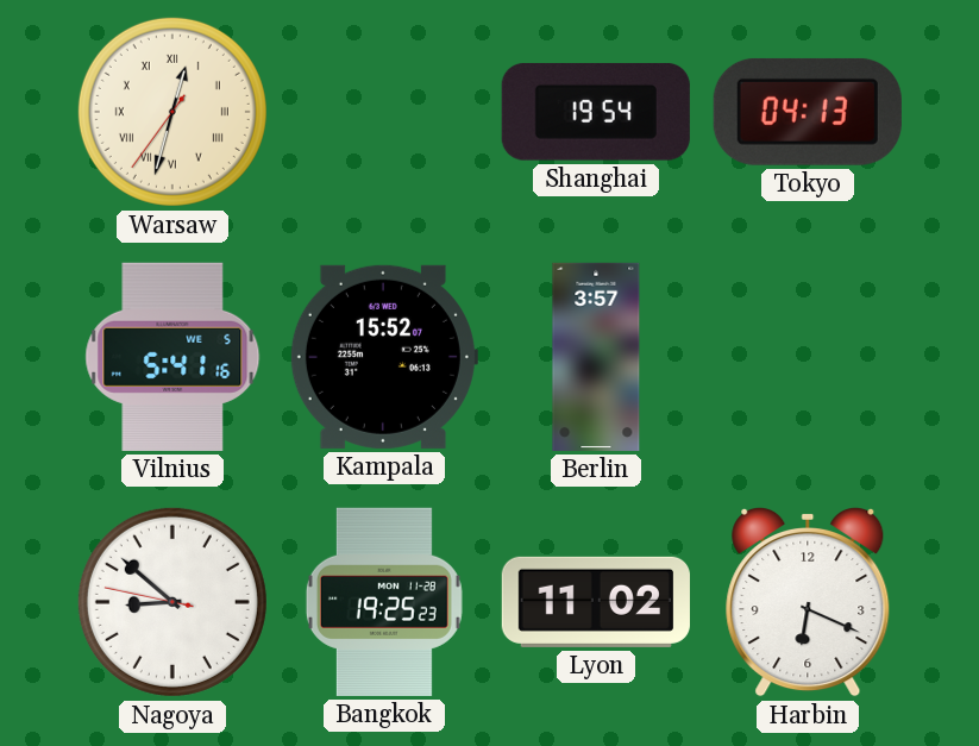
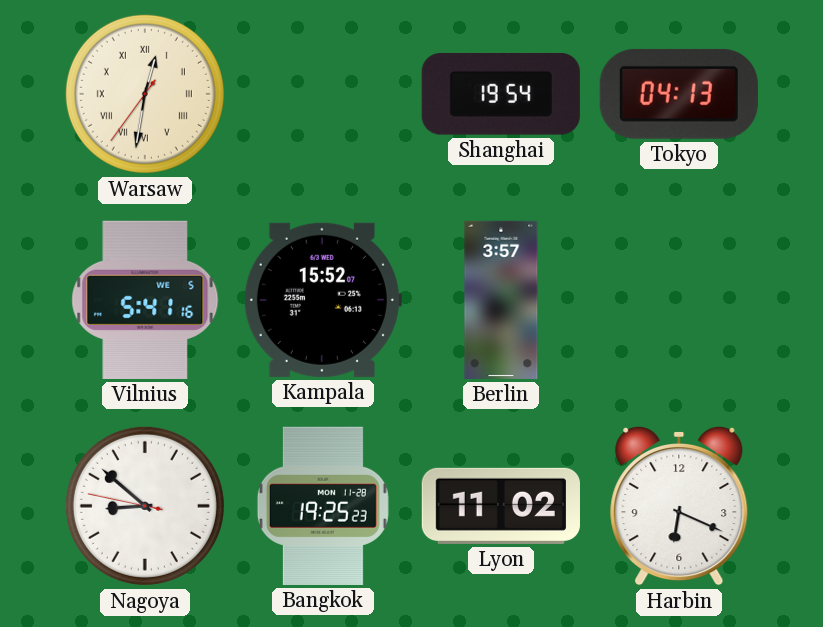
Warsaw: 12:32 -> 12:31
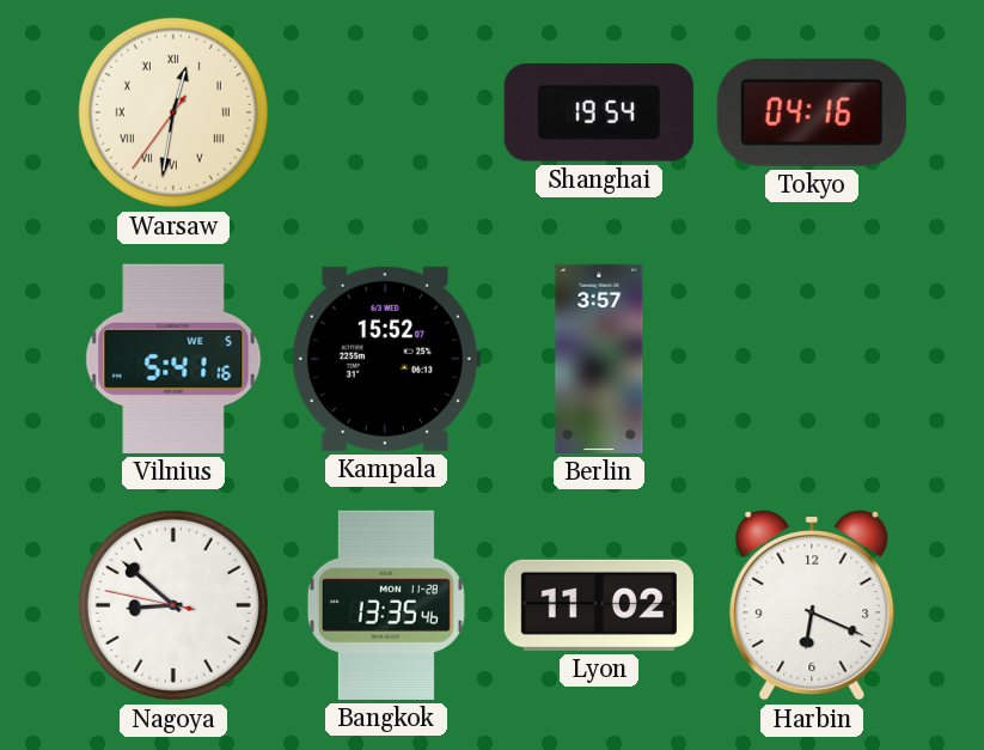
Tokyo: 04:13 -> 04:16
Bangkok: 19:25 -> 13:35
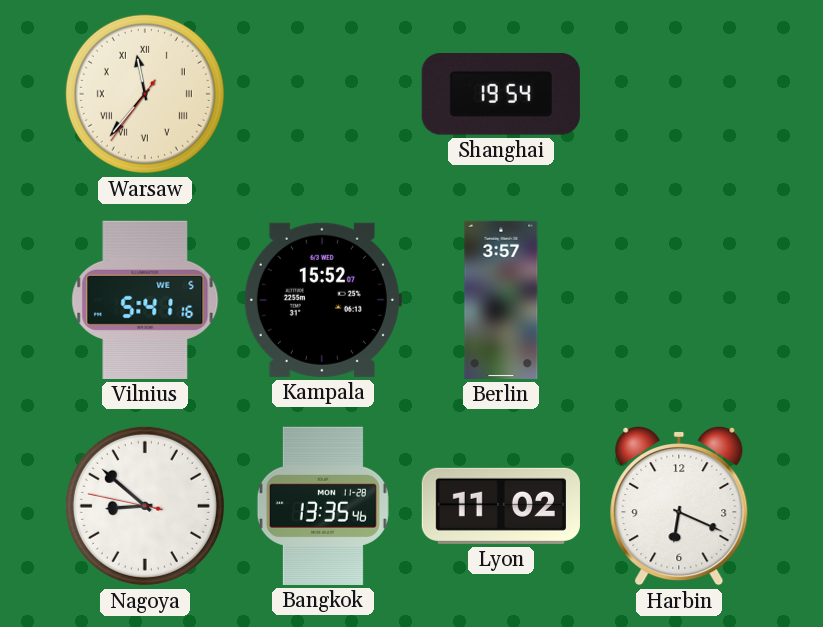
Warsaw: 12:31 -> 11:36
Tokyo: 04:16 -> none
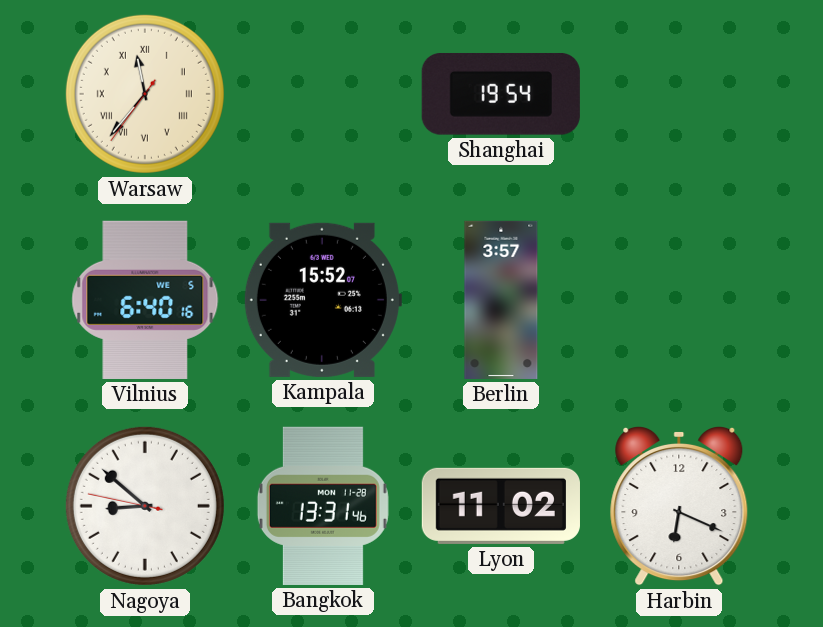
Vilnius: 5:41 -> 6:40
Bangkok: 13:35 -> 13:31
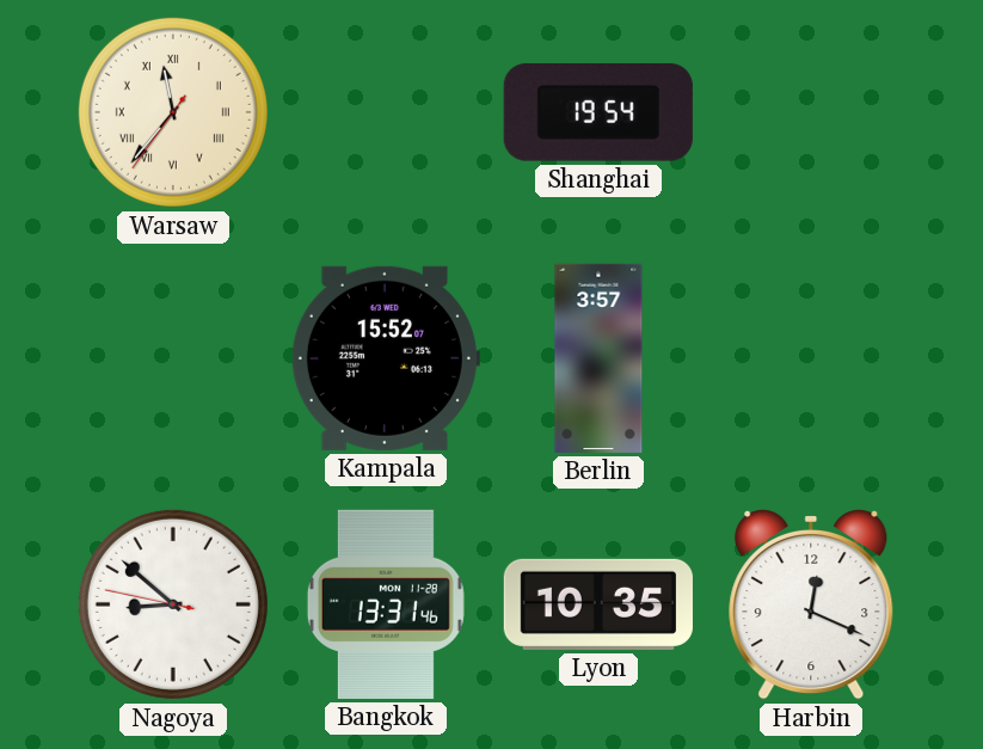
Vilnius: 6:40 -> none
Lyon: 11:02 -> 10:35
Harbin: 6:19 -> 12:19
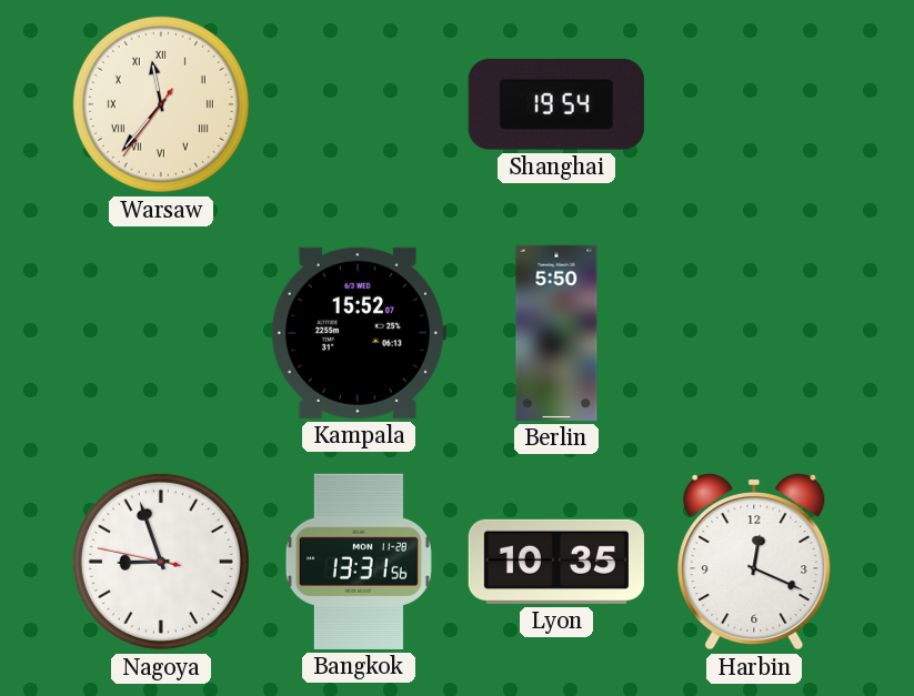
Berlin: 3:57 -> 5:50
Nagoya: 8:51 -> 8:56
Bangkok: 13:31:46 -> 13:31:56
